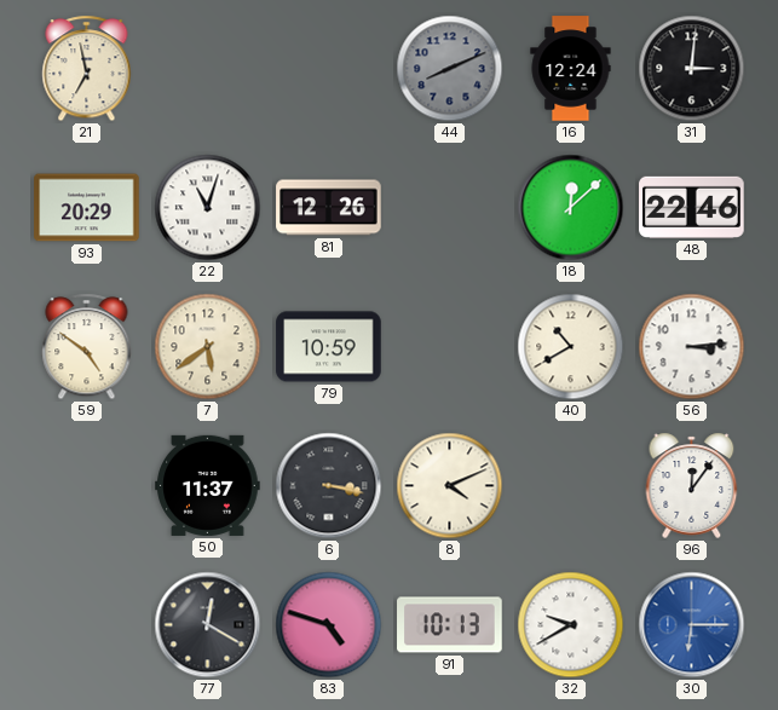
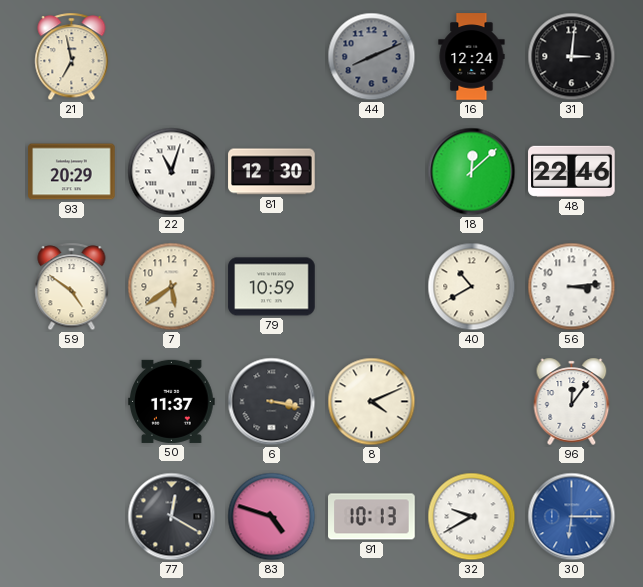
81: 12:26 -> 12:30
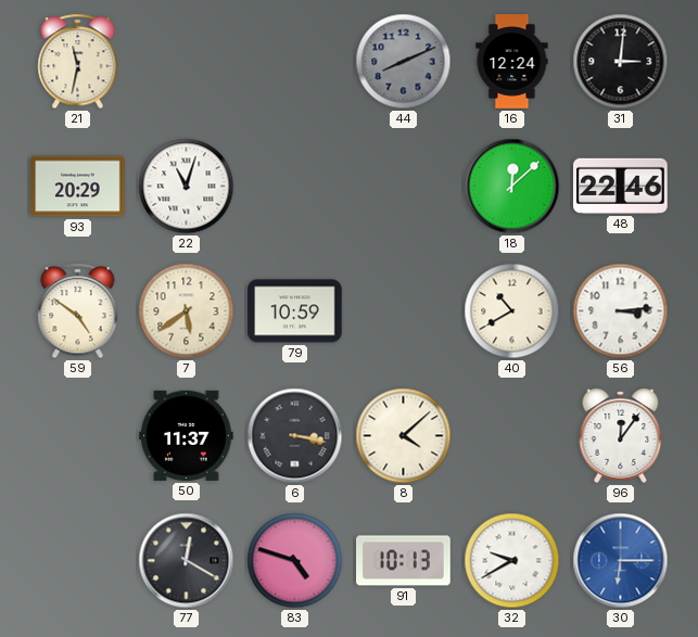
21: 6:58 -> 11:32
81: 12:30 -> none
8: 4:11 -> 4:08
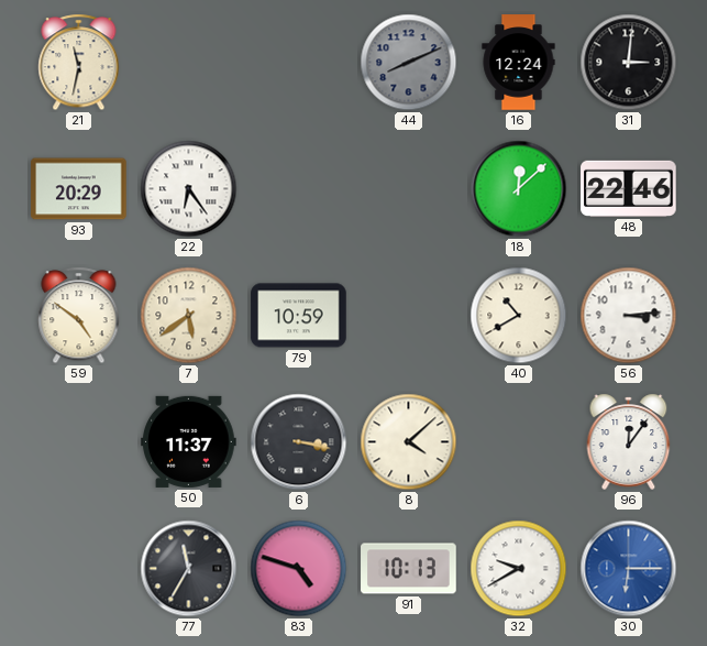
22: 11:03 -> 6:24
77: 12:20 -> 11:35
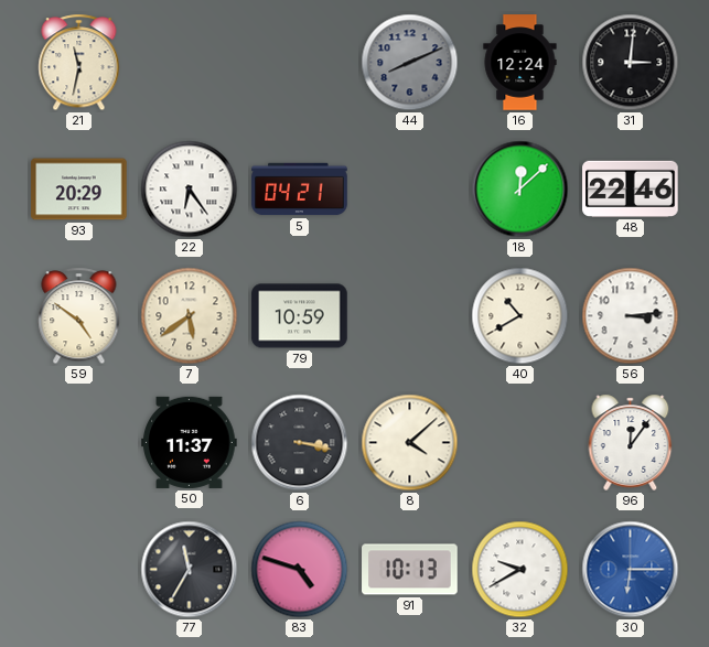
5: none -> 04:21
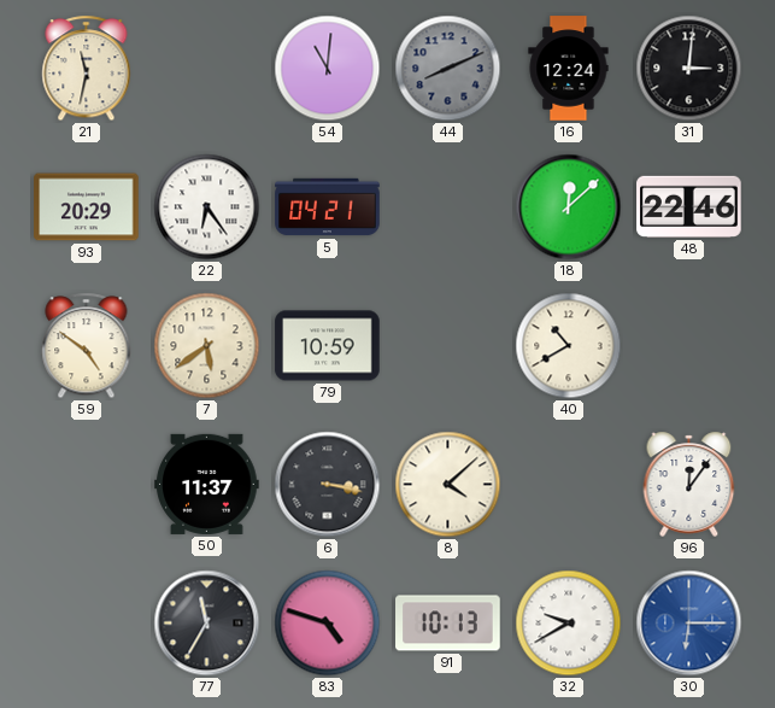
54: none -> 11:01
56: 3:14 -> none
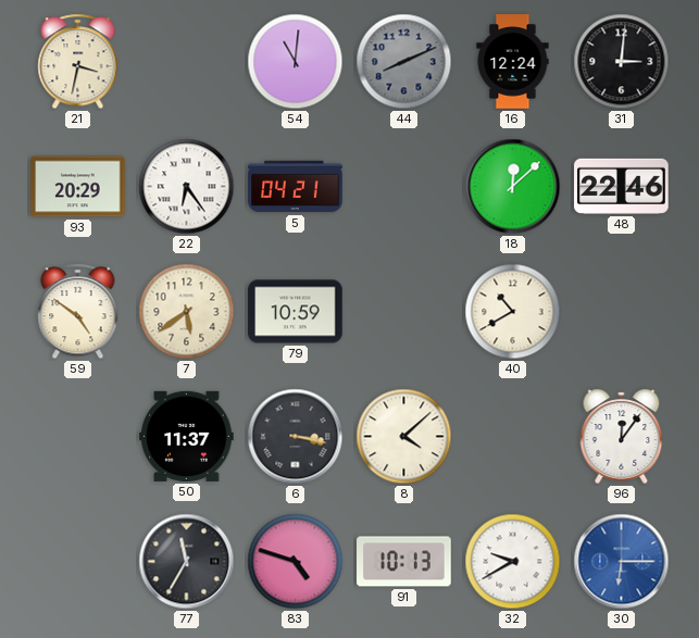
21: 11:32 -> 3:32
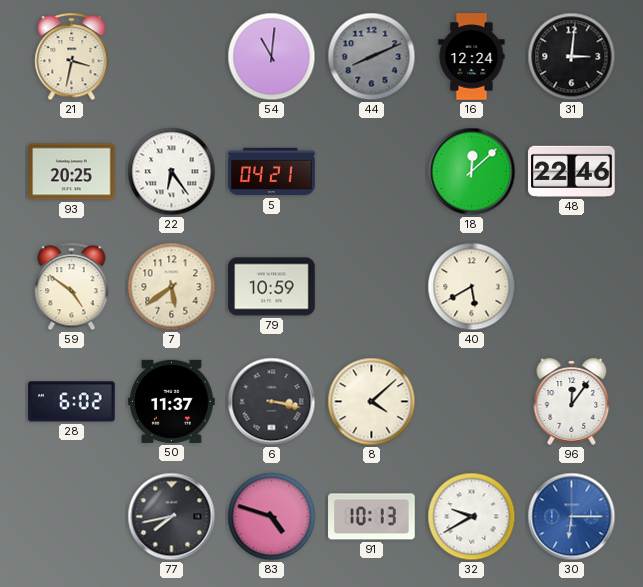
93: 20:29 -> 20:25
40: 10:40 -> 5:40
28: none -> 6:02
77: 11:35 -> 7:43
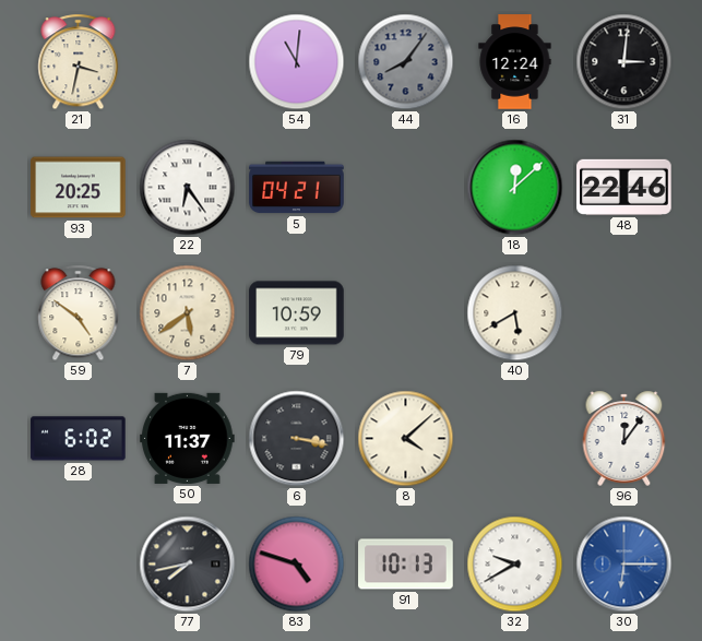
44: 8:11 -> 8:06
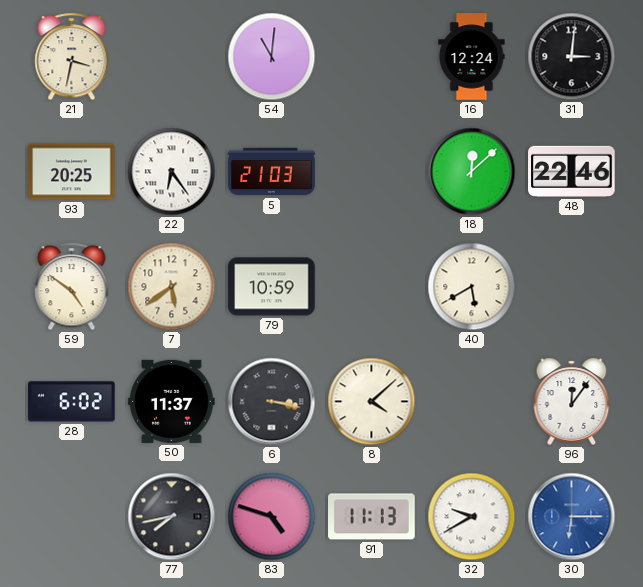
44: 8:06 -> none
5: 04:21 -> 21:03
91: 10:13 -> 11:13
